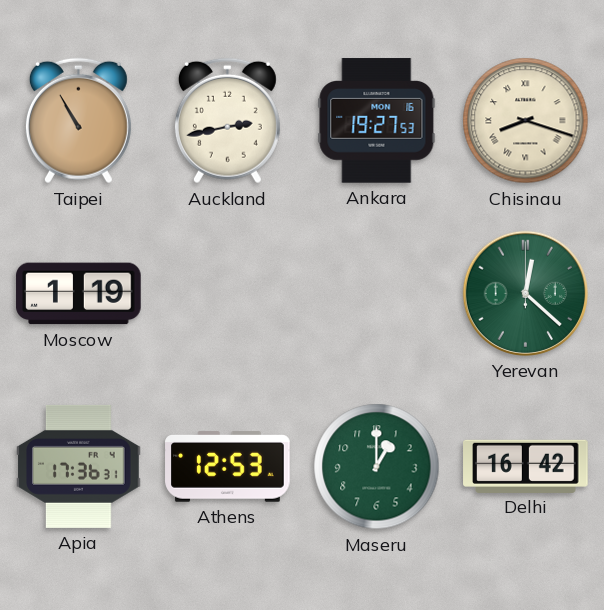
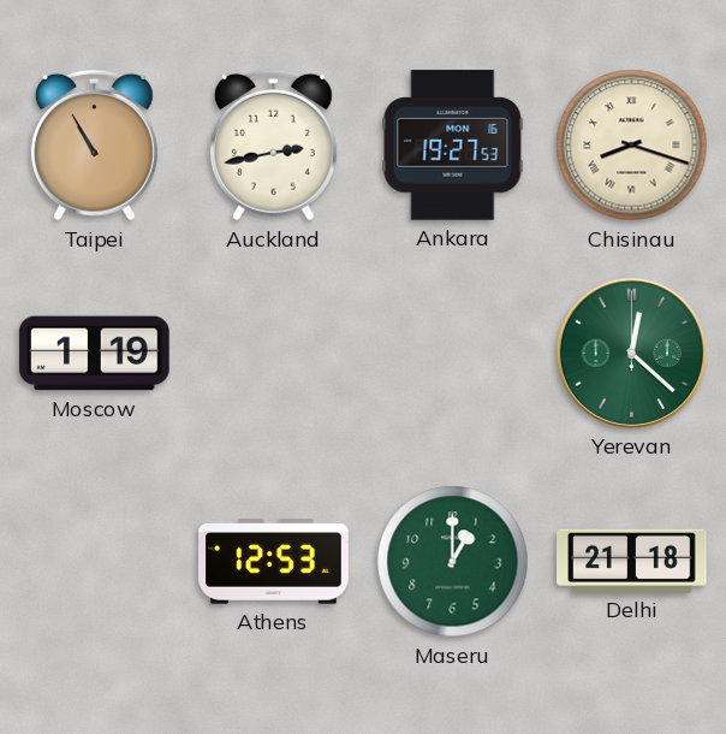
Apia: 17:36 -> none
Delhi: 16:42 -> 21:18
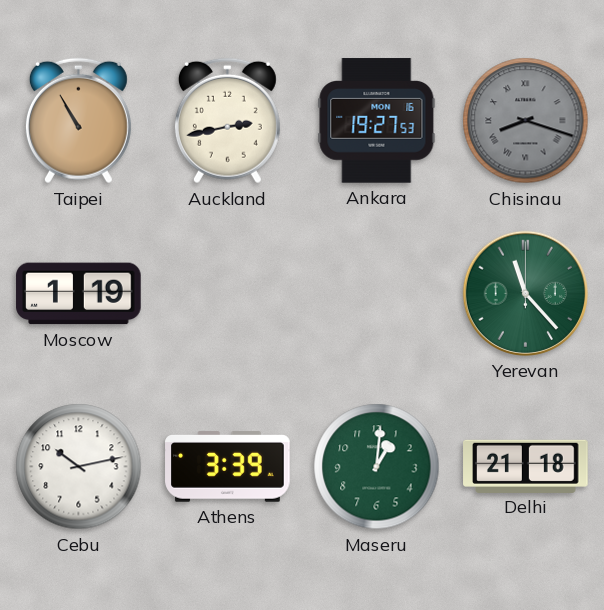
Chisinau dial: cream -> grey
Yerevan: 12:22 -> 11:23
Cebu: none -> 10:13
Athens: 12:53 -> 3:39
Maseru: 1:00 -> 1:01
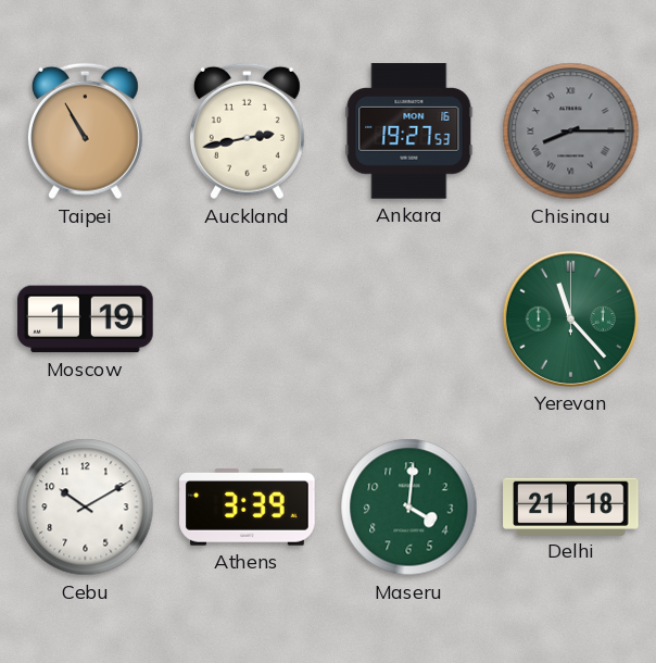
Chisinau: 8:18 -> 8:15
Cebu: 10:13 -> 10:10
Maseru: 1:01 -> 4:01
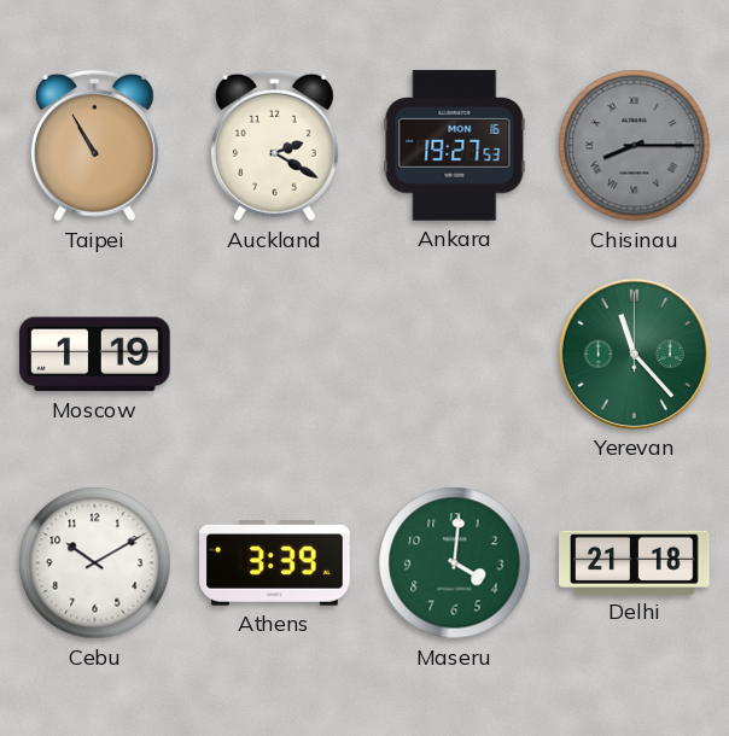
Auckland: 2:43 -> 2:20
